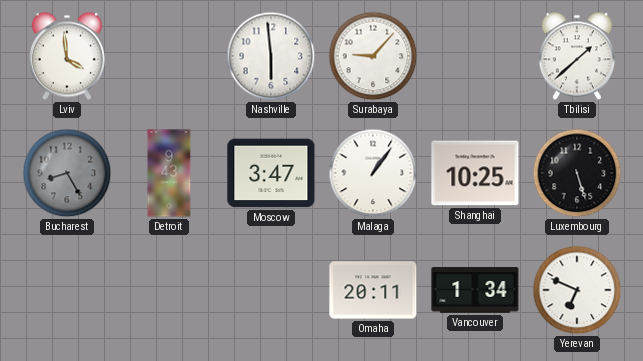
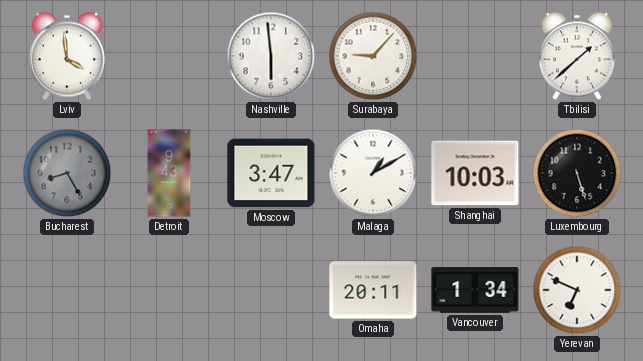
Malaga: 1:06 -> 1:10
Shanghai: 10:25 -> 10:03
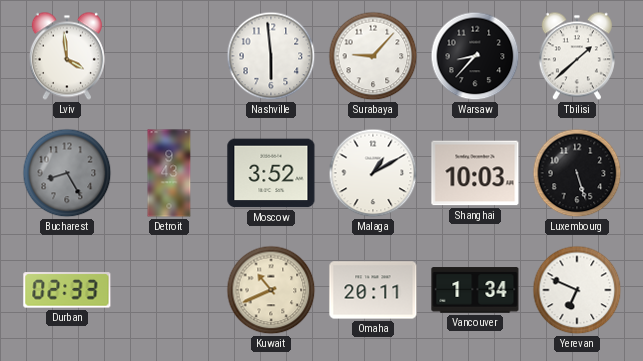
Warsaw: none -> 8:37
Moscow: 3:47 -> 3:52
Durban: none -> 02:33
Kuwait: none -> 10:41
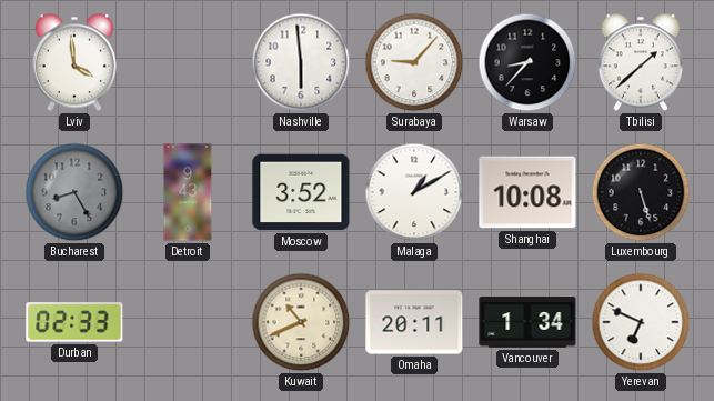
Shanghai: 10:03 -> 10:08
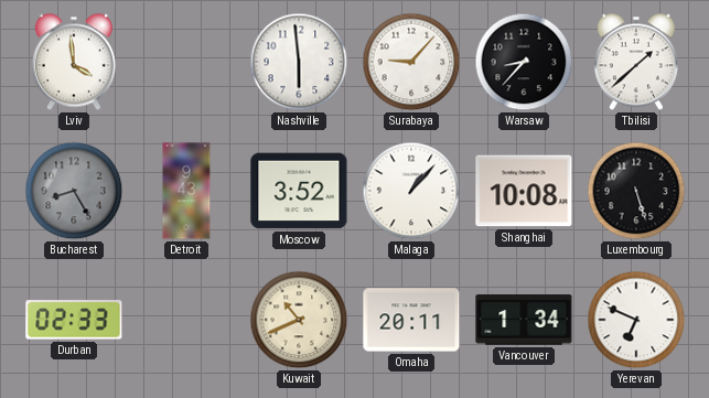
Malaga: 1:10 -> 1:07
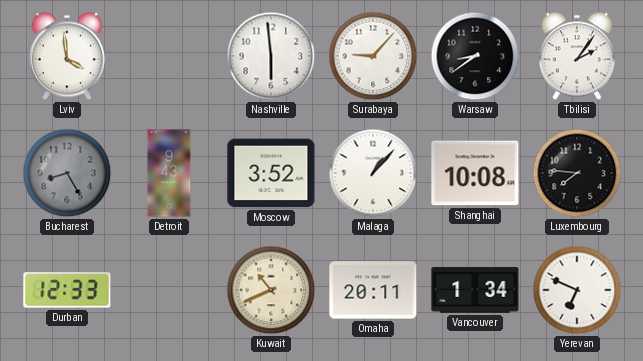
Warsaw: 8:37 -> 8:39
Tbilisi: 1:38 -> 2:06
Luxembourg: 5:27 -> 7:46
Durban: 02:33 -> 12:33
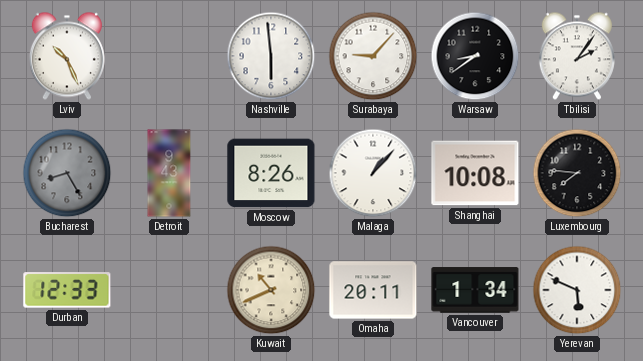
Lviv: 3:59 -> 10:26
Moscow: 3:52 -> 8:26
Yerevan: 6:49 -> 5:49
